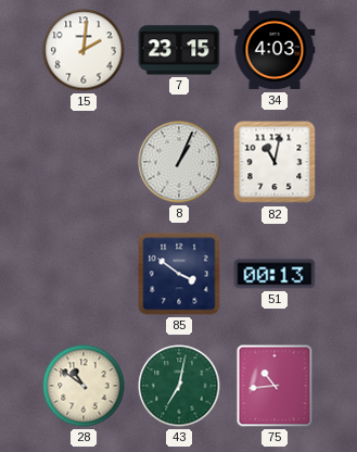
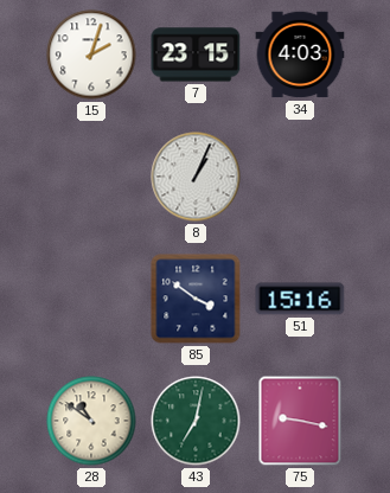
15: 2:01 -> 2:03
82: 11:02 -> none
51: 00:13 -> 15:16
75: 10:44 -> 9:17
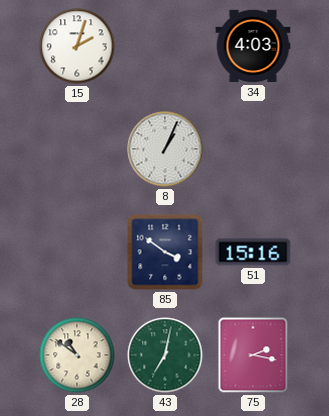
7: 23:15 -> none
75: 9:17 -> 2:17
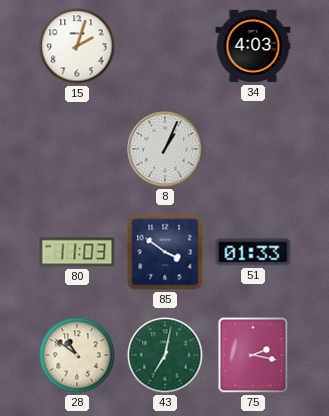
80: none -> 11:03
51: 15:16 -> 01:33
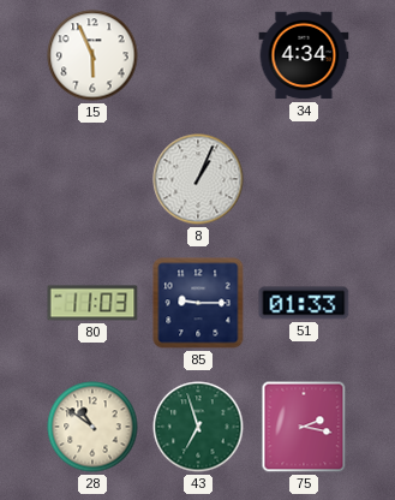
15: 2:03 -> 5:56
34: 4:03 -> 4:34
85: 3:51 -> 9:15
43: 7:02 -> 6:57
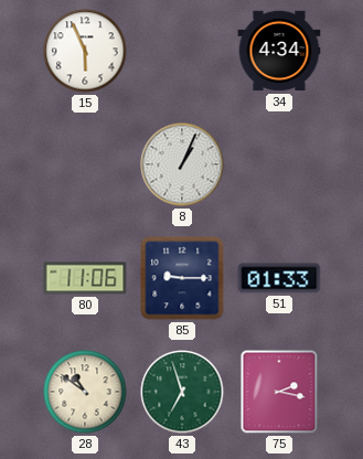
80: 11:03 -> 11:06
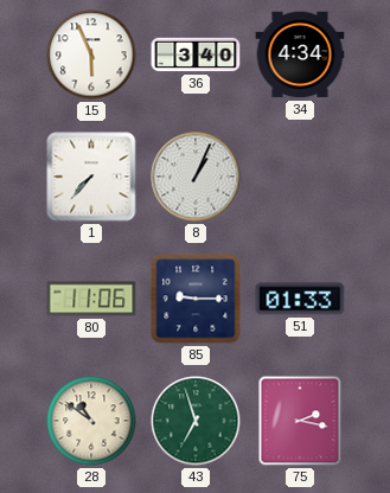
36: none -> 3:40
1: none -> 7:37
